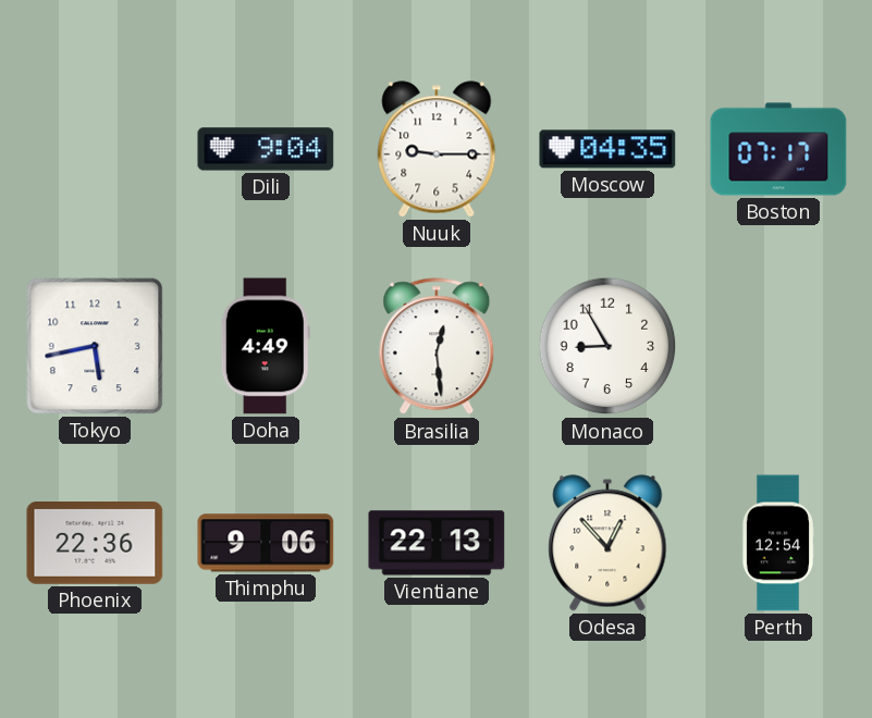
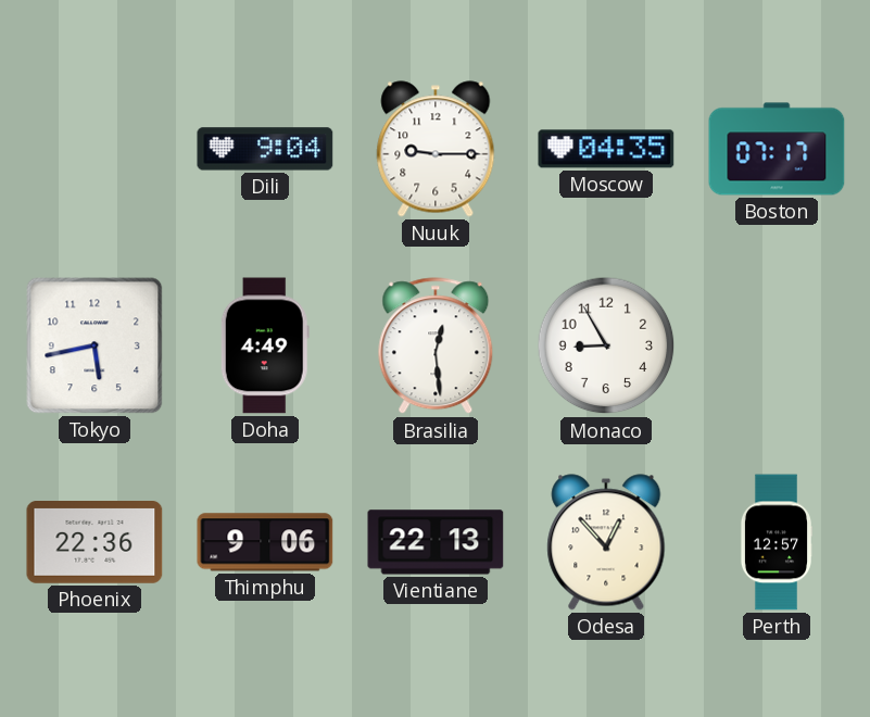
Perth: 12:54 -> 12:57
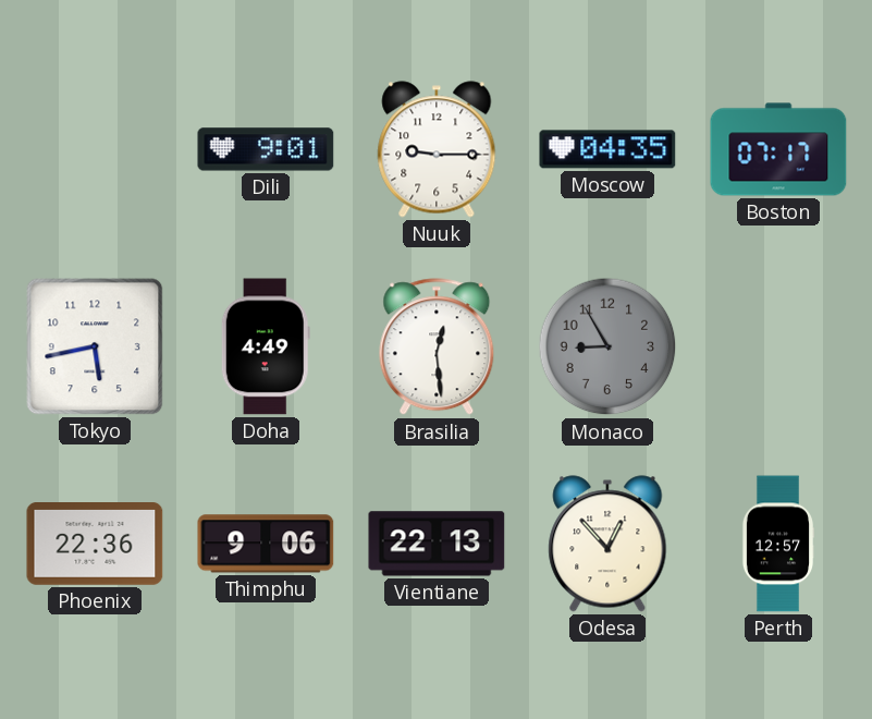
Dili: 9:04 -> 9:01
Monaco dial: white -> grey
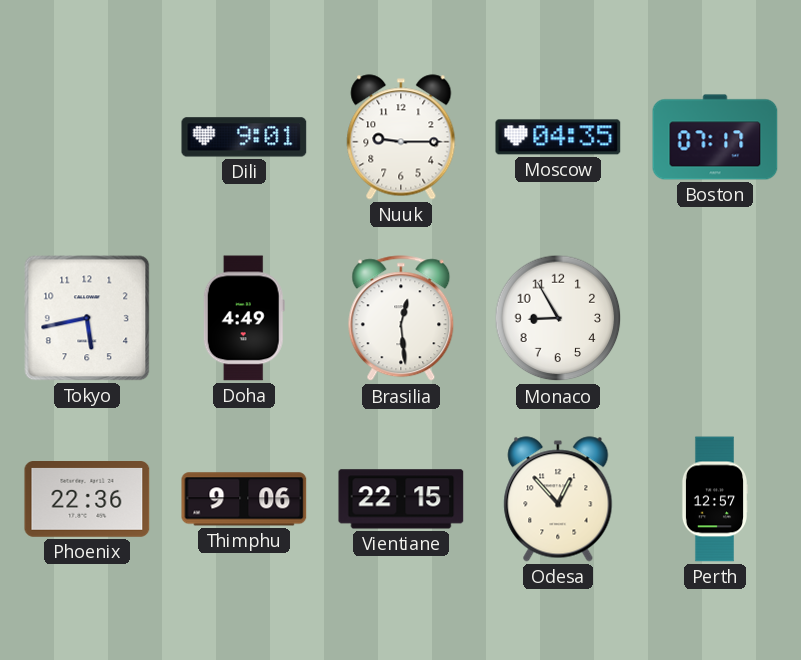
Monaco dial: grey -> white
Vientiane: 22:13 -> 22:15
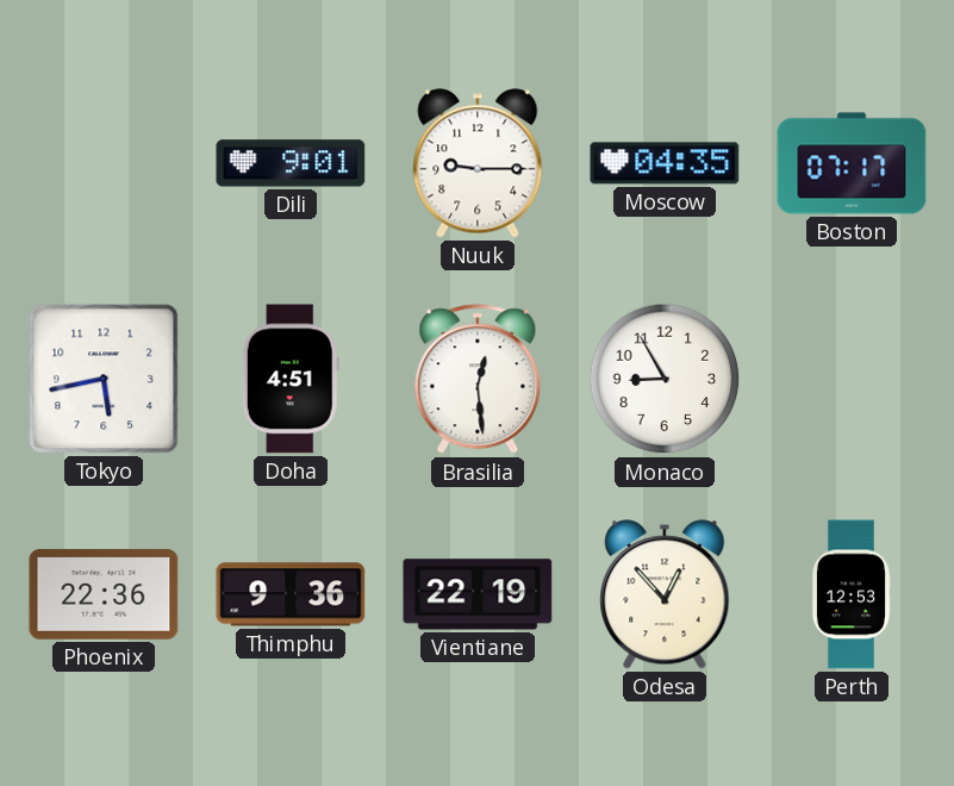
Doha: 4:49 -> 4:51
Thimphu: 9:06 -> 9:36
Vientiane: 22:15 -> 22:19
Perth: 12:57 -> 12:53
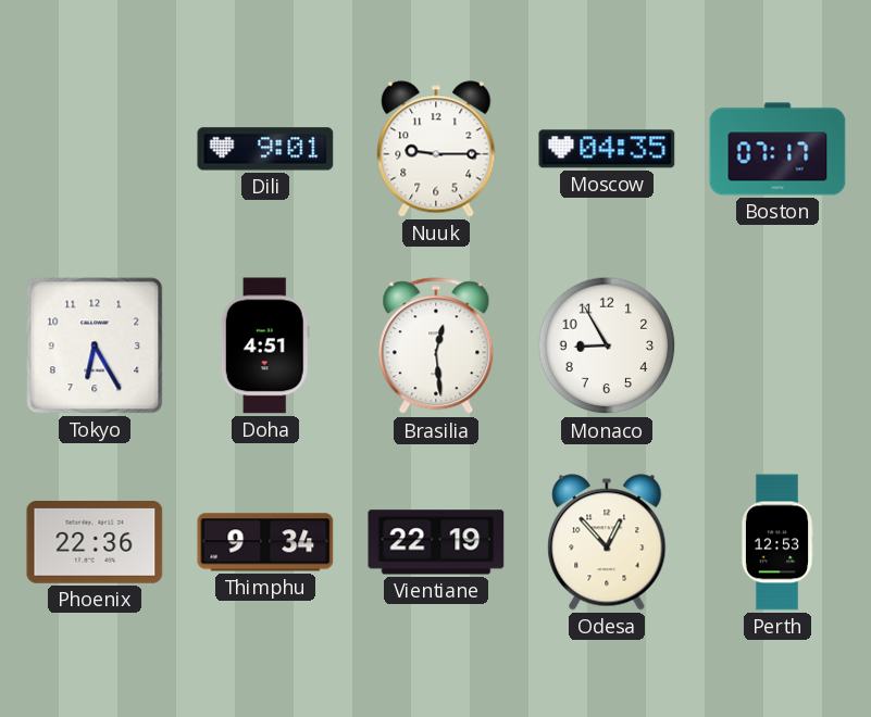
Tokyo: 5:43 -> 6:25
Thimphu: 9:36 -> 9:34
